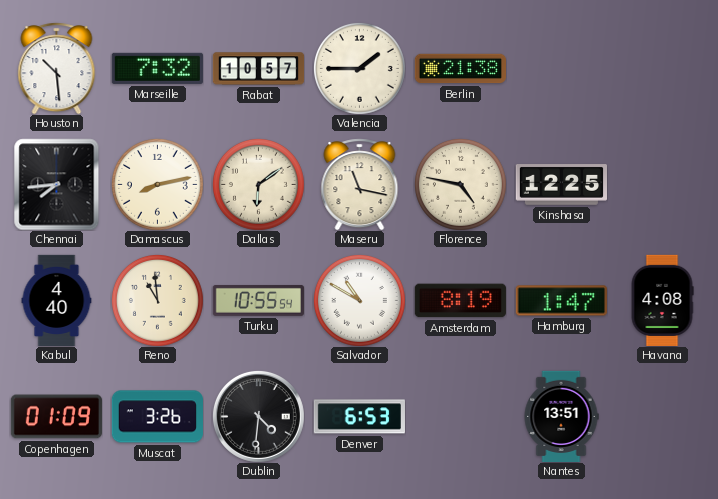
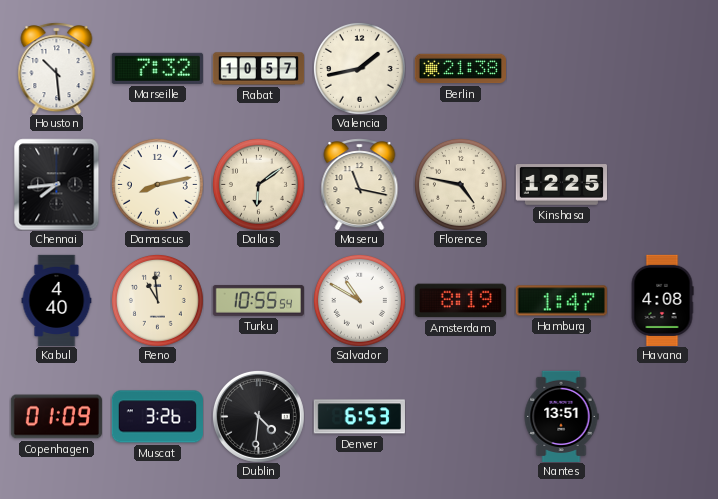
Valencia: 1:45 -> 1:43
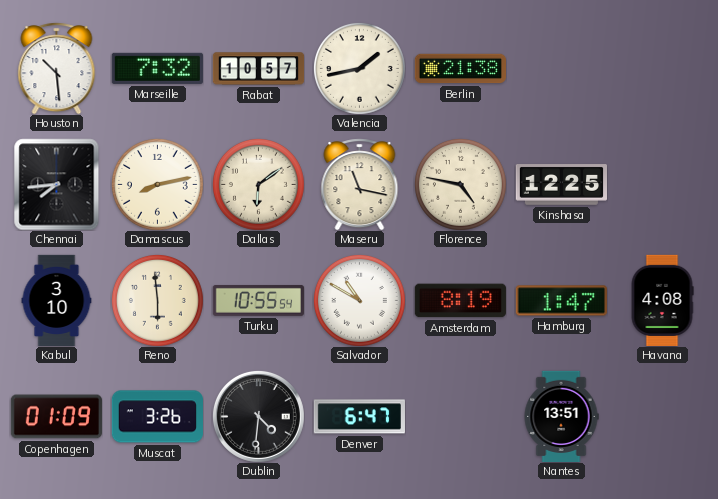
Kabul: 4:40 -> 3:10
Reno: 10:59 -> 5:59
Denver: 6:53 -> 6:47
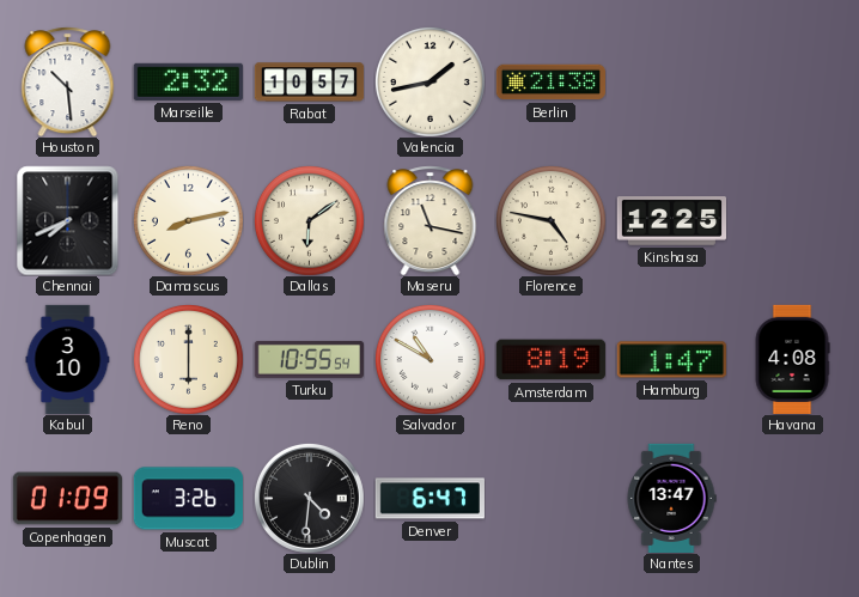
Marseille: 7:32 -> 2:32
Chennai: 7:44 -> 7:41
Reno: 5:59 -> 6:00
Nantes: 13:51 -> 13:47
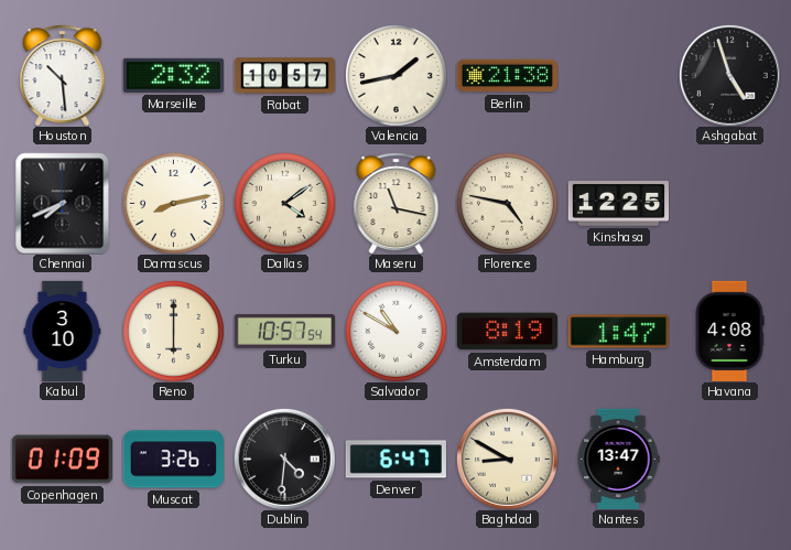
Ashgabat: none -> 4:57
Dallas: 6:09 -> 4:09
Turku: 10:55 -> 10:57
Baghdad: none -> 8:50
